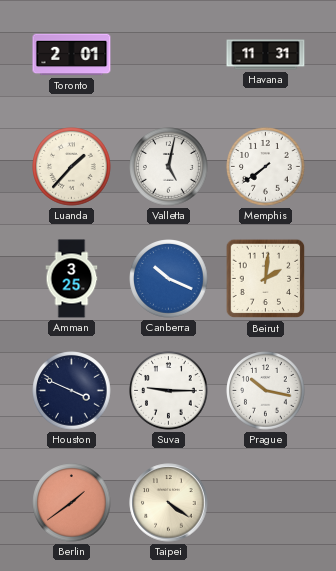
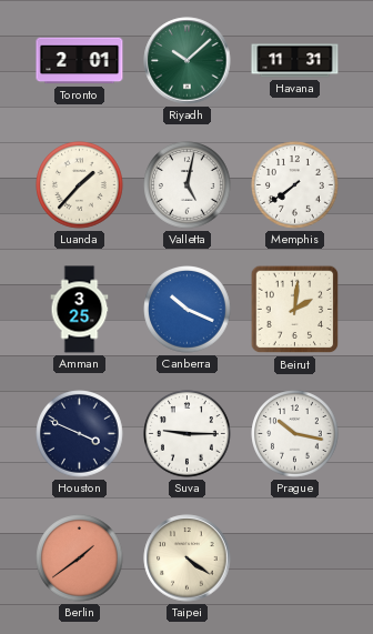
Riyadh: none -> 10:08
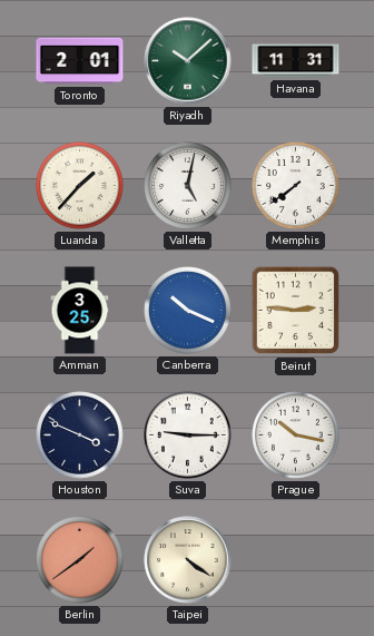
Beirut: 2:01 -> 2:46
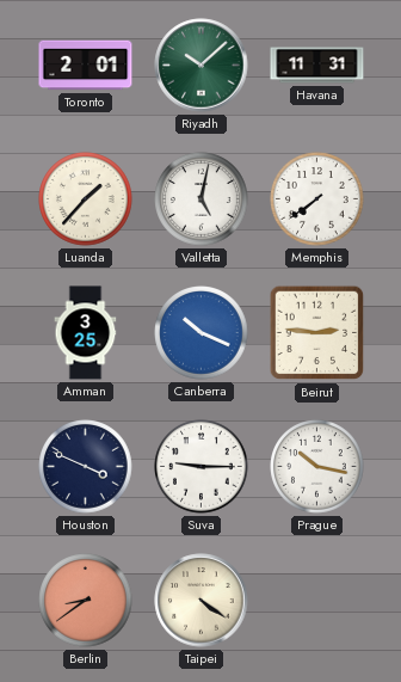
Berlin: 1:39 -> 8:39
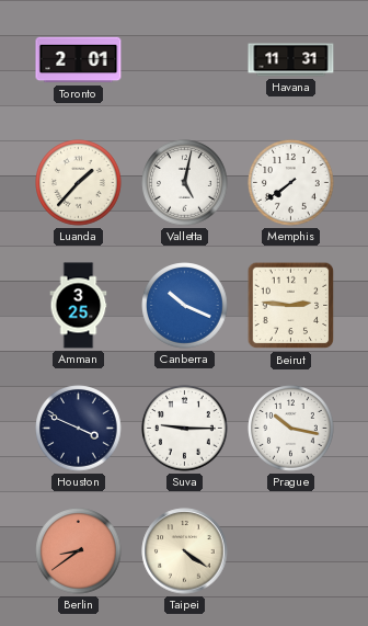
Riyadh: 10:08 -> none
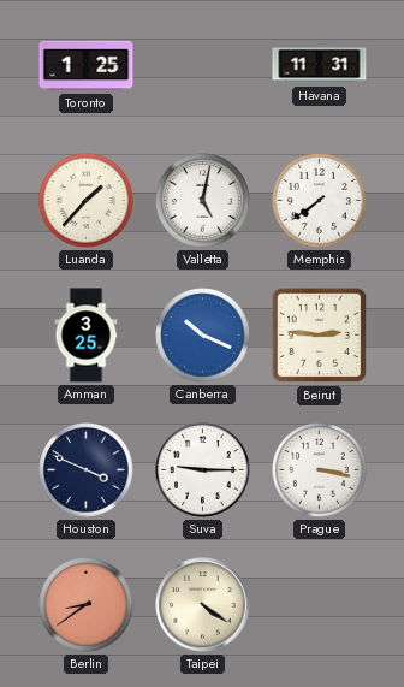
Toronto: 2:01 -> 1:25
Prague: 10:17 -> 3:17
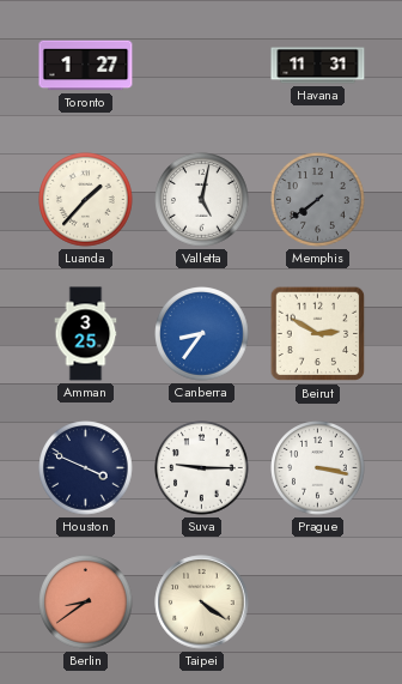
Toronto: 1:25 -> 1:27
Memphis dial: white -> grey
Canberra: 10:19 -> 8:36
Beirut: 2:46 -> 2:50
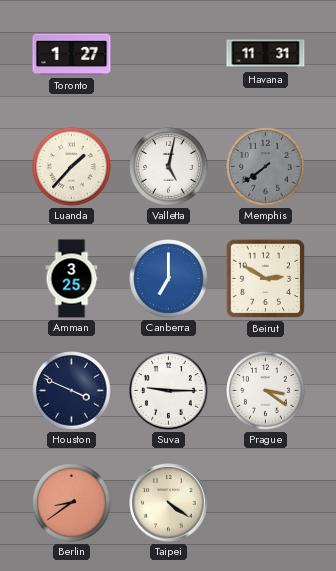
Canberra: 8:36 -> 7:00
Prague: 3:17 -> 3:21
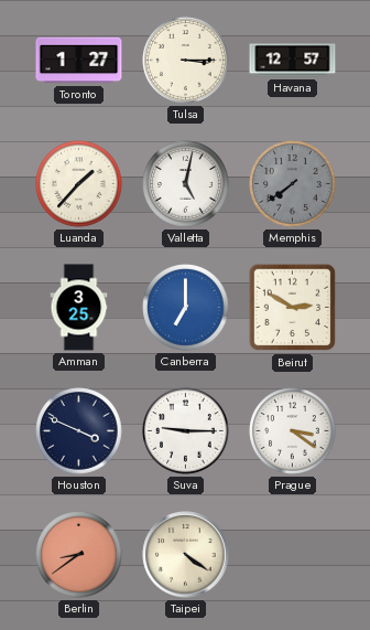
Tulsa: none -> 3:15
Havana: 11:31 -> 12:57
